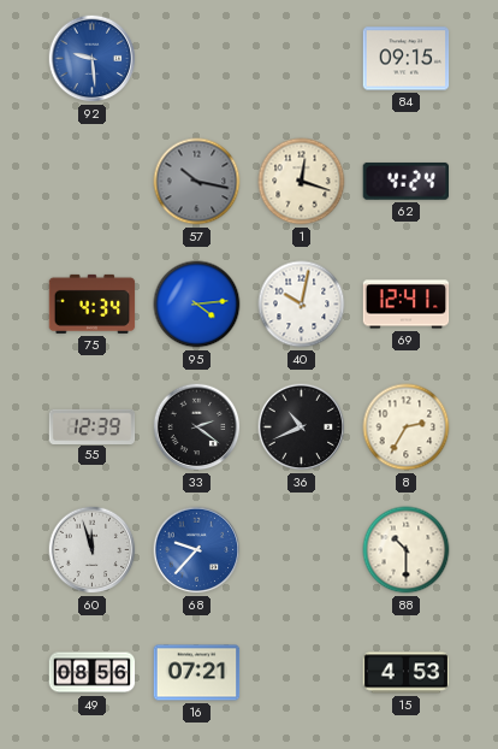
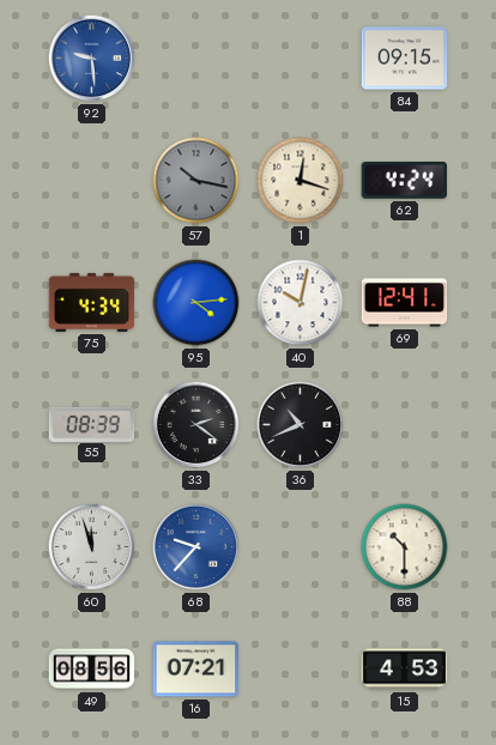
55: 12:39 -> 08:39
8: 2:35 -> none
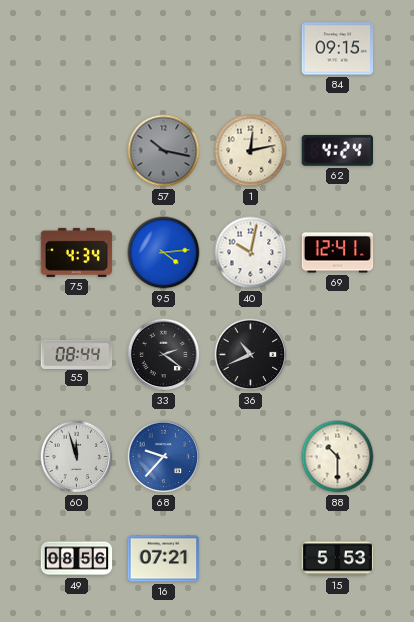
92: 9:29 -> none
1: 12:18 -> 12:13
55: 08:39 -> 08:44
15: 4:53 -> 5:53
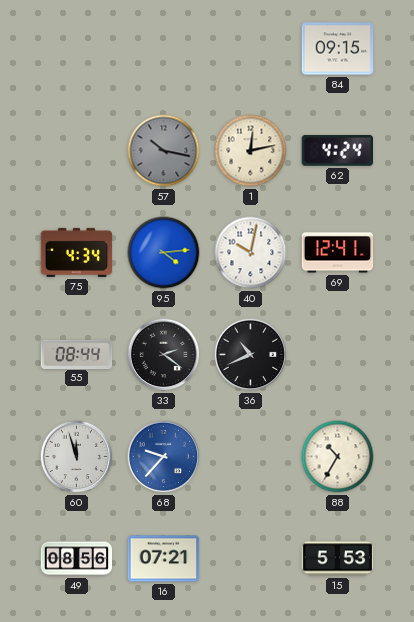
88: 10:30 -> 10:35
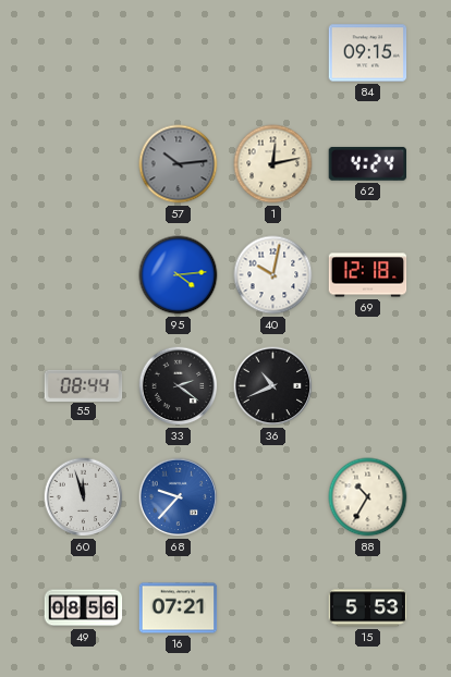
57: 10:17 -> 10:14
75: 4:34 -> none
69: 12:41 -> 12:18
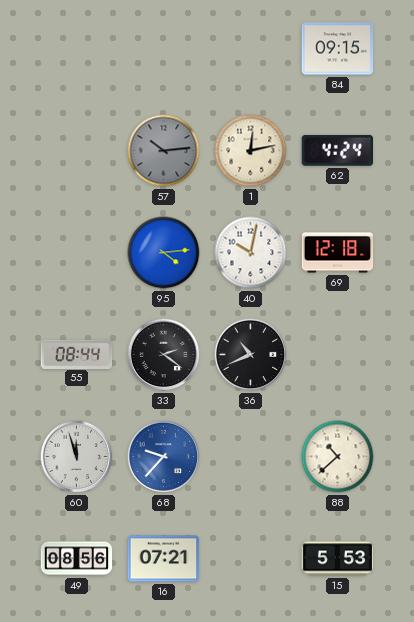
88: 10:35 -> 10:38
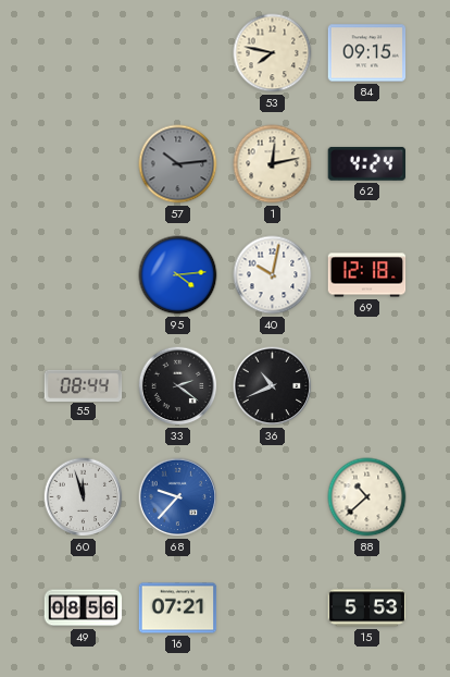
53: none -> 7:47
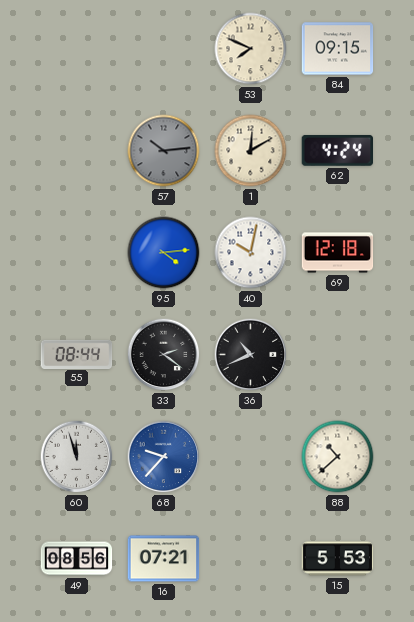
53: 7:47 -> 7:49
1: 12:13 -> 12:10
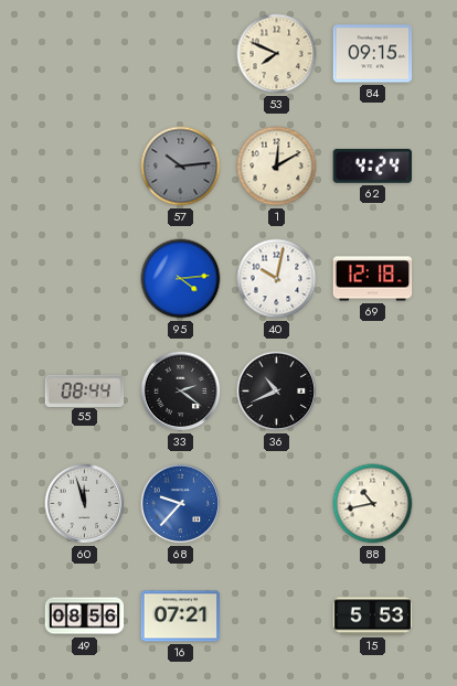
88: 10:38 -> 10:43
